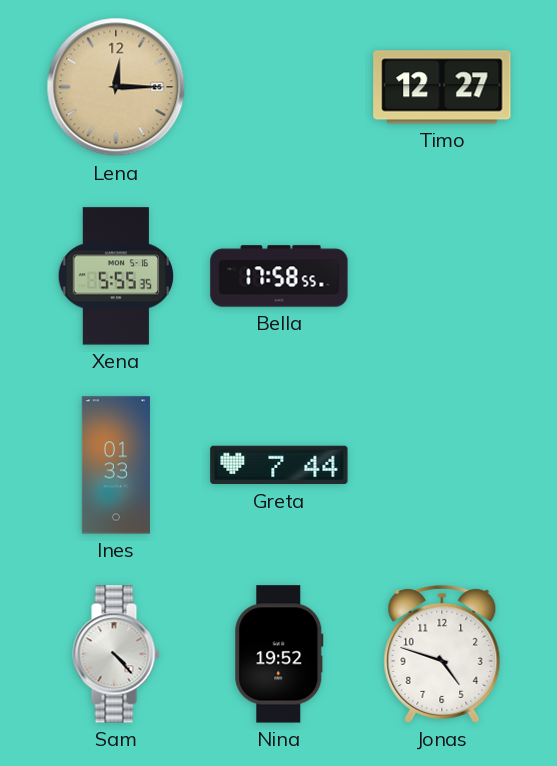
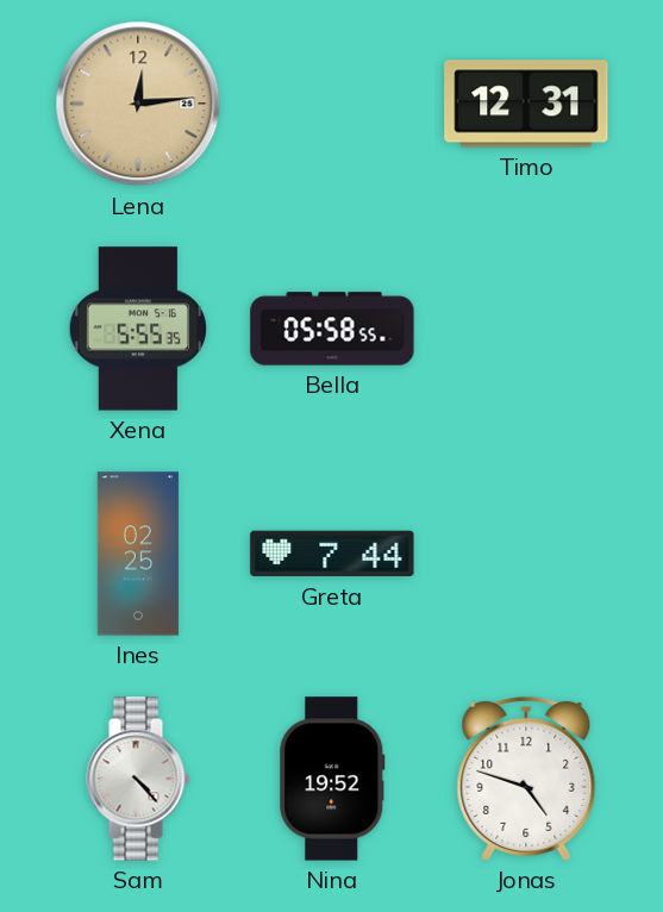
Lena: 12:15 -> 12:14
Timo: 12:27 -> 12:31
Bella: 17:58 -> 05:58
Ines: 01:33 -> 02:25
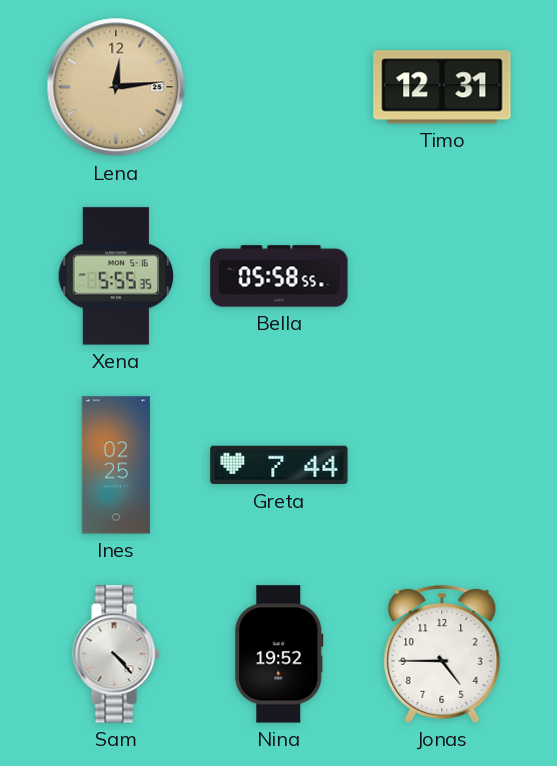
Jonas: 4:48 -> 4:45
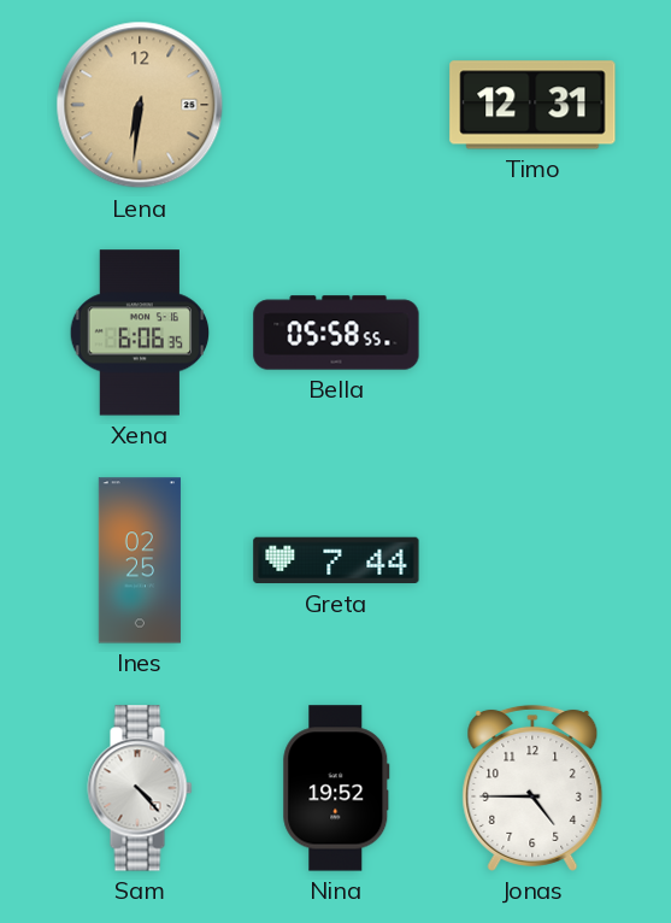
Lena: 12:14 -> 6:31
Xena: 5:55 -> 6:06
